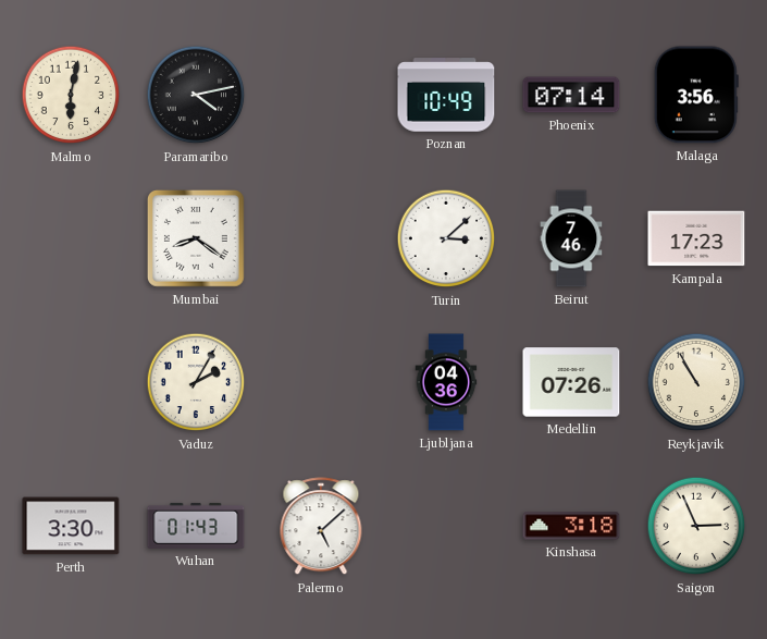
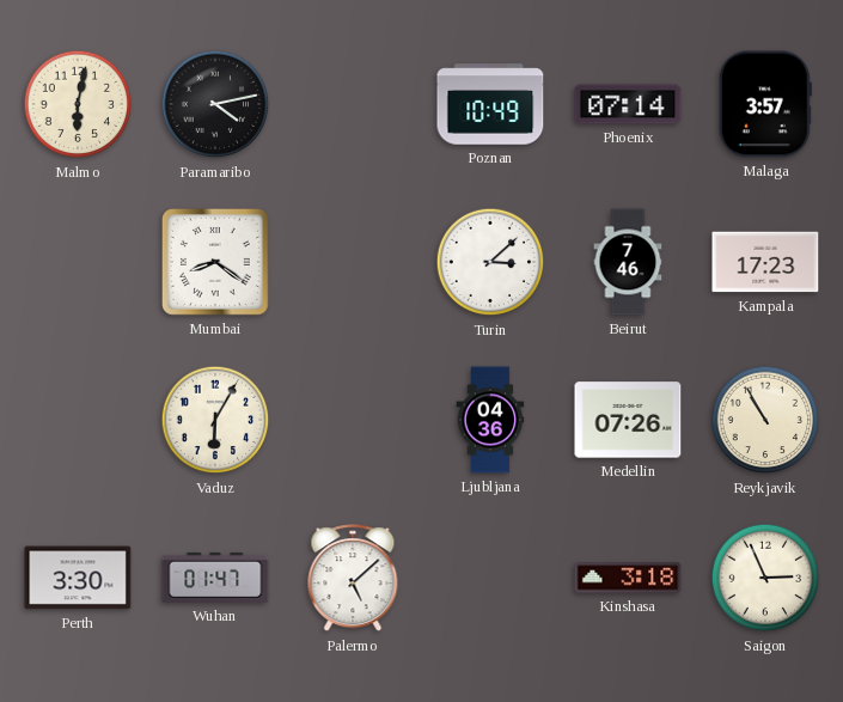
Malaga: 3:56 -> 3:57
Vaduz: 2:05 -> 6:05
Wuhan: 01:43 -> 01:47
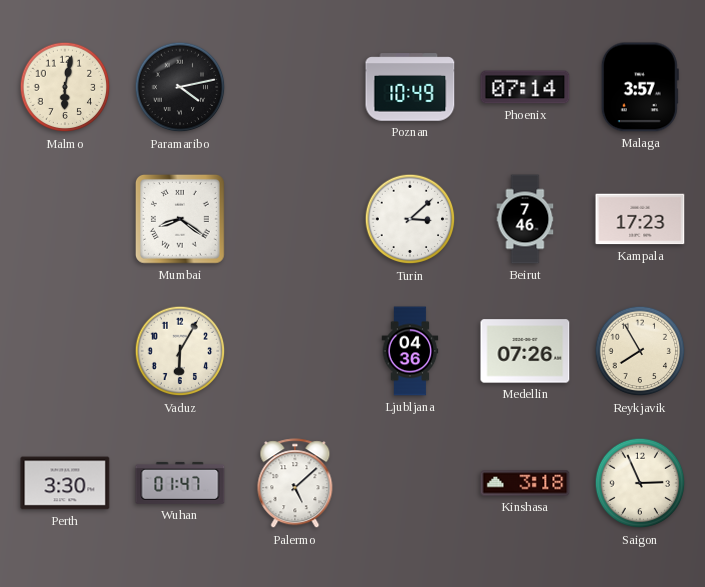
Reykjavik: 10:55 -> 7:55
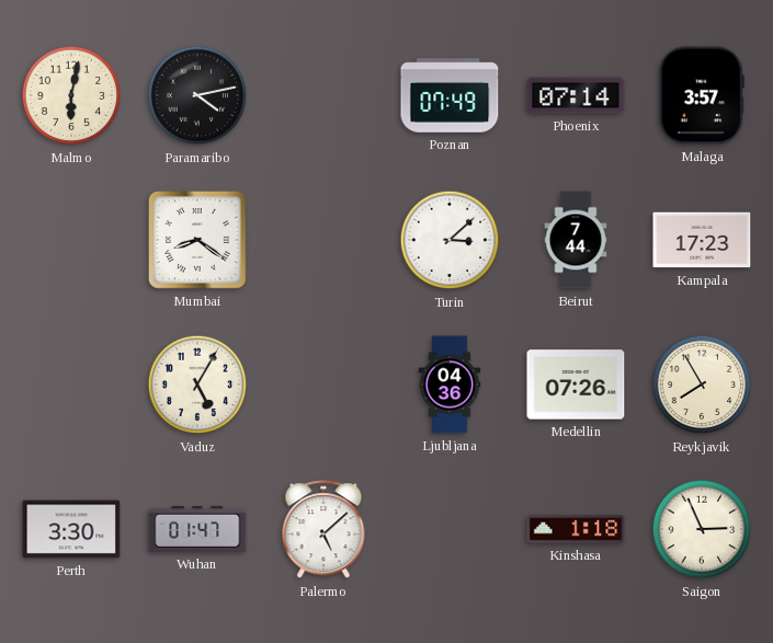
Poznan: 10:49 -> 07:49
Beirut: 7:46 -> 7:44
Vaduz: 6:05 -> 5:05
Kinshasa: 3:18 -> 1:18
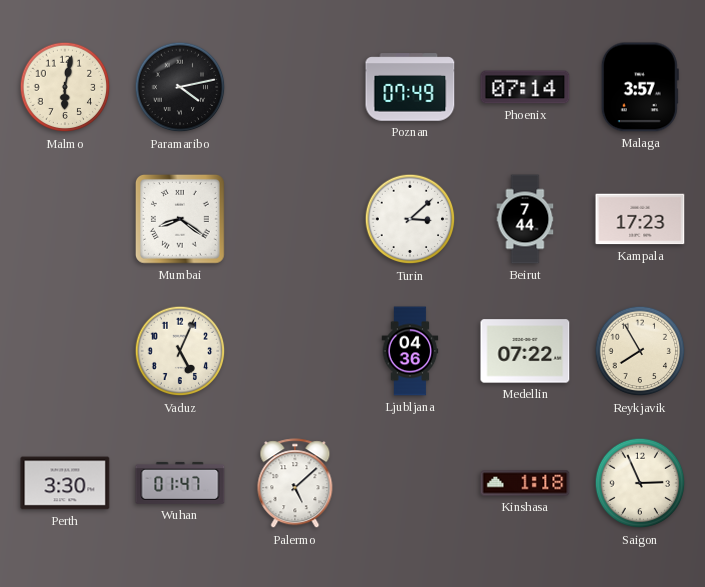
Vaduz: 5:05 -> 5:04
Medellin: 07:26 -> 07:22
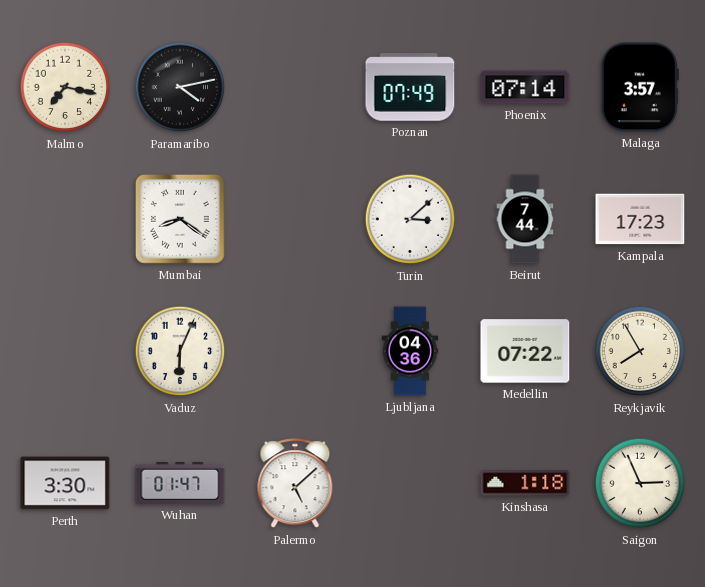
Malmo: 6:02 -> 7:17
Vaduz: 5:04 -> 6:04
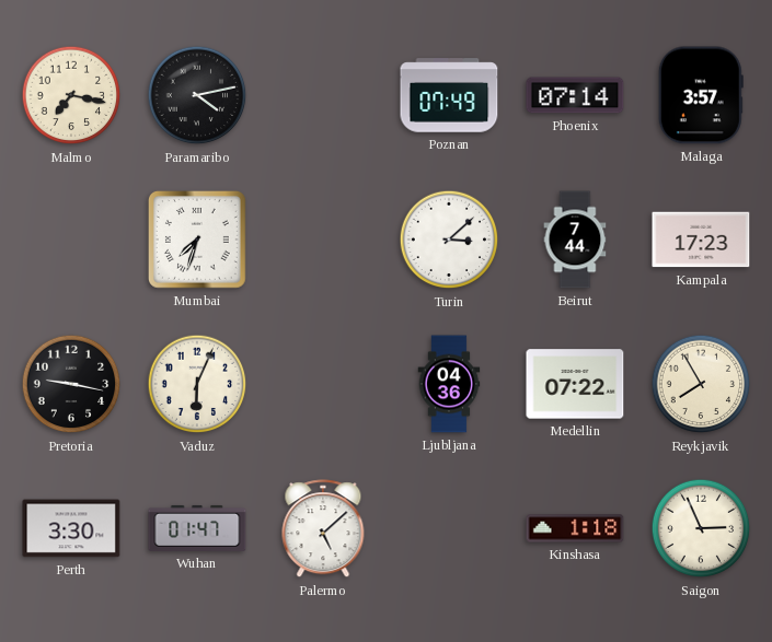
Mumbai: 8:21 -> 7:33
Pretoria: none -> 9:17
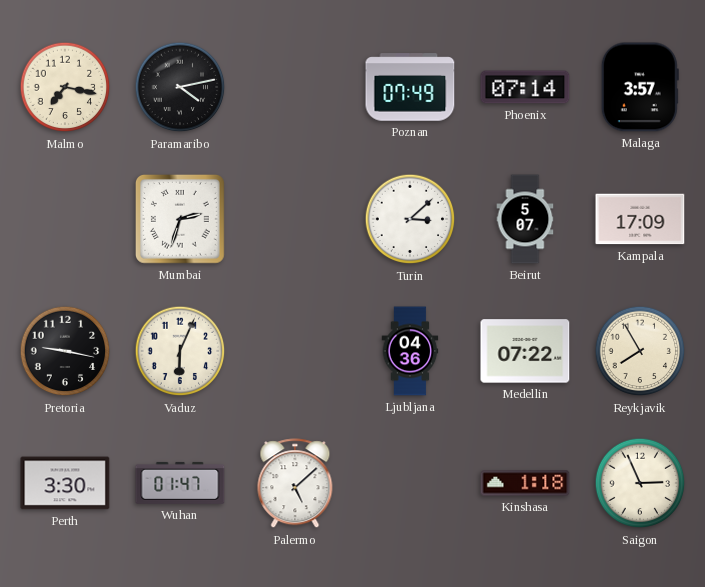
Mumbai: 7:33 -> 2:33
Beirut: 7:44 -> 5:07
Kampala: 17:23 -> 17:09
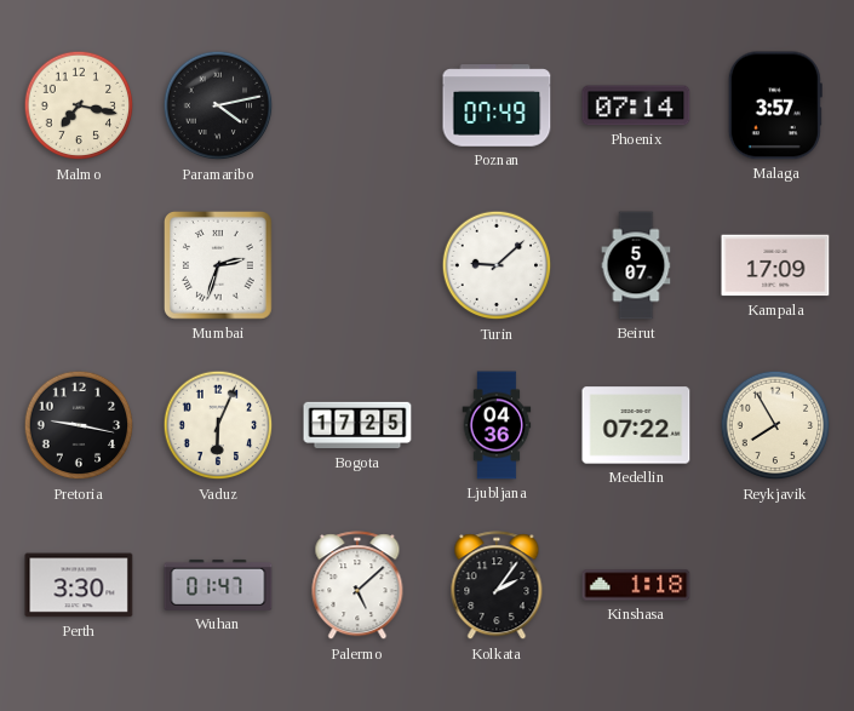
Turin: 3:08 -> 9:08
Bogota: none -> 17:25
Kolkata: none -> 2:06
Saigon: 2:56 -> none
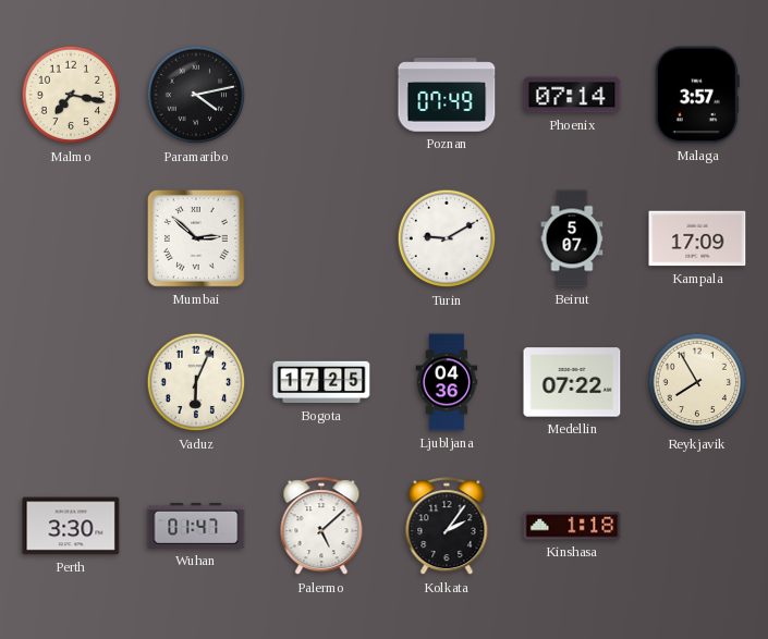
Mumbai: 2:33 -> 2:52
Turin: 9:08 -> 9:10
Pretoria: 9:17 -> none
